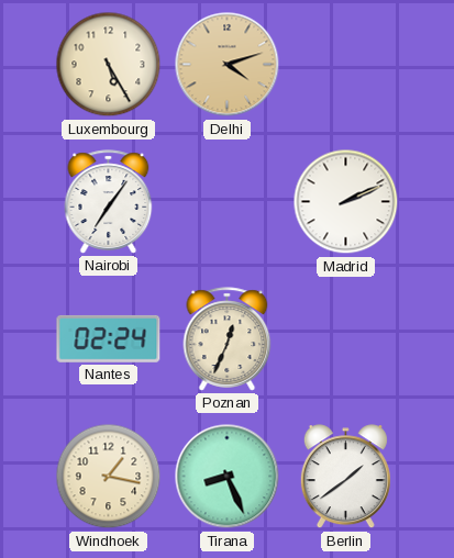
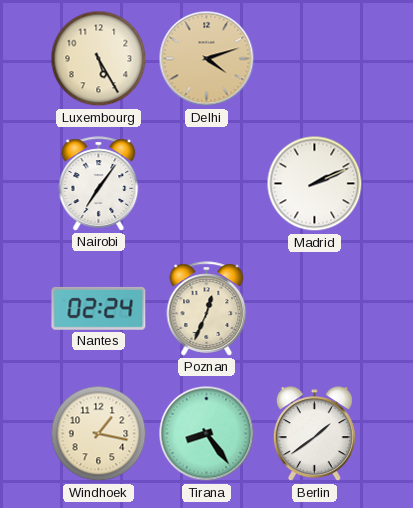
Tirana: 8:26 -> 8:24
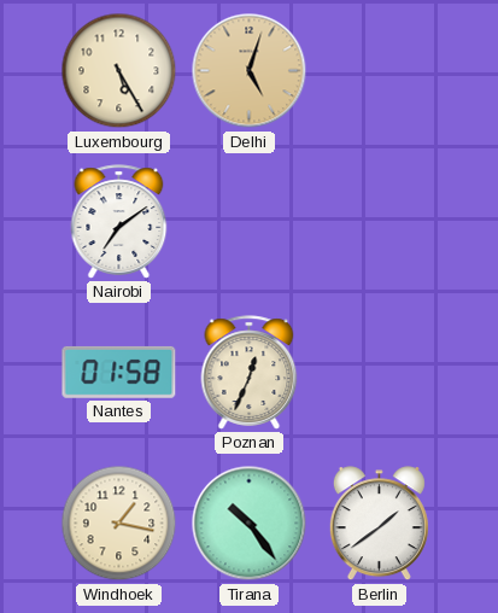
Delhi: 4:12 -> 5:03
Nairobi: 7:06 -> 7:09
Madrid: 2:11 -> none
Nantes: 02:24 -> 01:58
Tirana: 8:24 -> 10:24
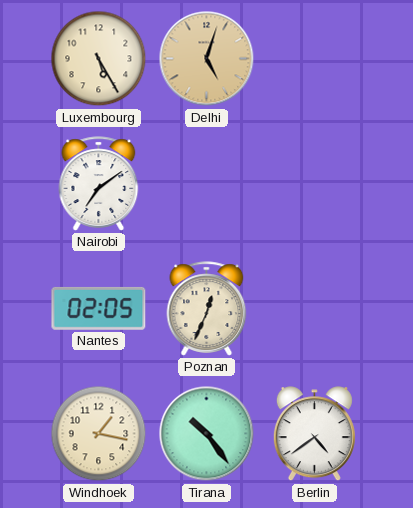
Nantes: 01:58 -> 02:05
Berlin: 1:39 -> 4:39
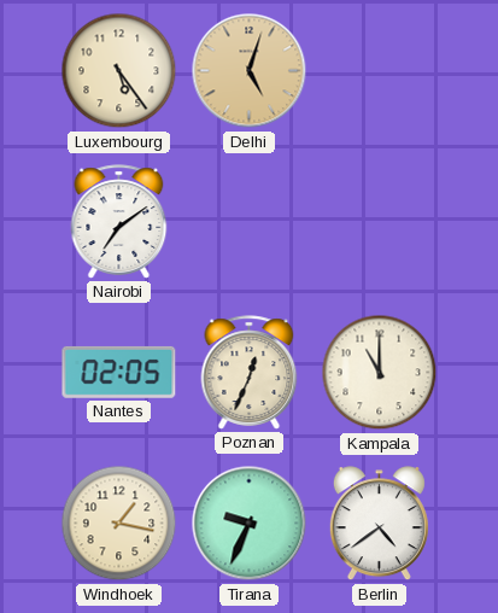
Luxembourg: 5:25 -> 5:24
Kampala: none -> 11:00
Tirana: 10:24 -> 9:34
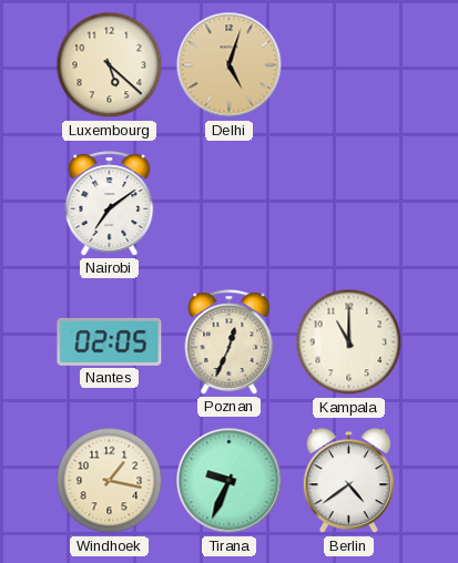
Luxembourg: 5:24 -> 5:22
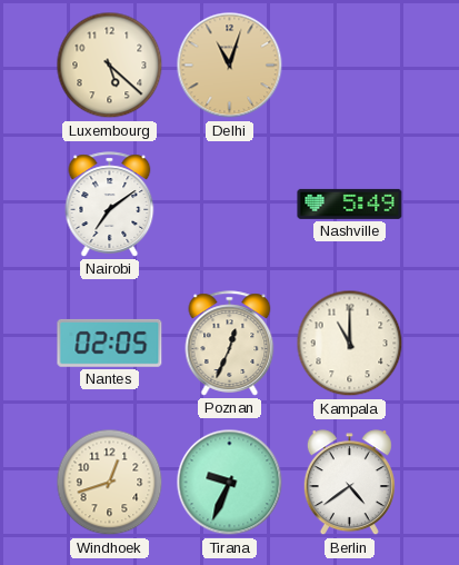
Delhi: 5:03 -> 11:03
Nashville: none -> 5:49
Windhoek: 1:17 -> 12:42
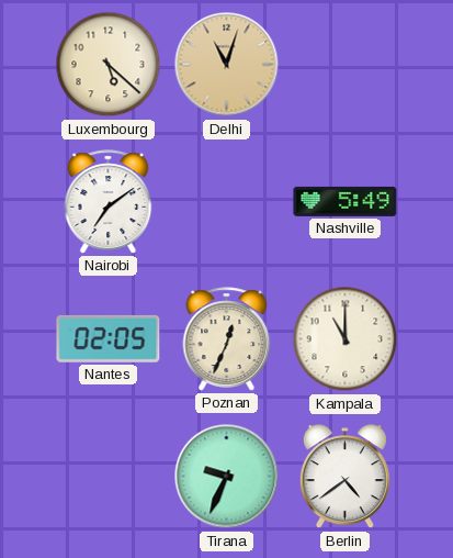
Windhoek: 12:42 -> none
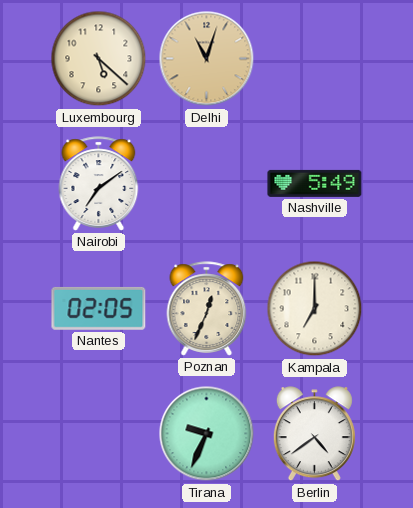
Kampala: 11:00 -> 7:00
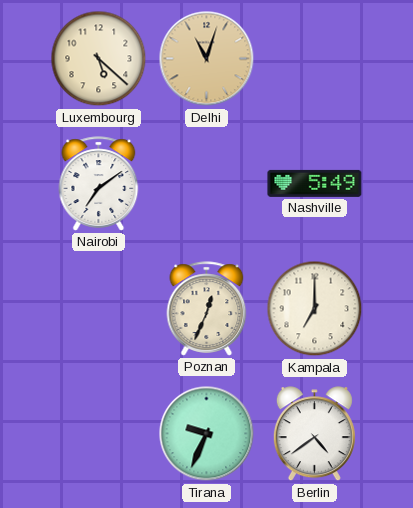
Nantes: 02:05 -> none
